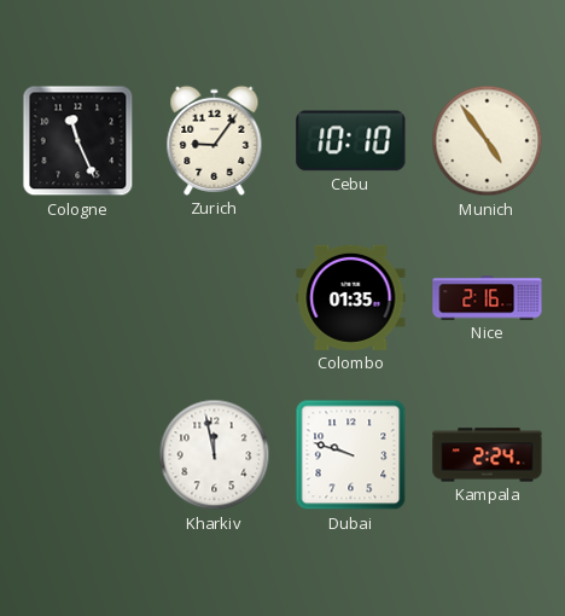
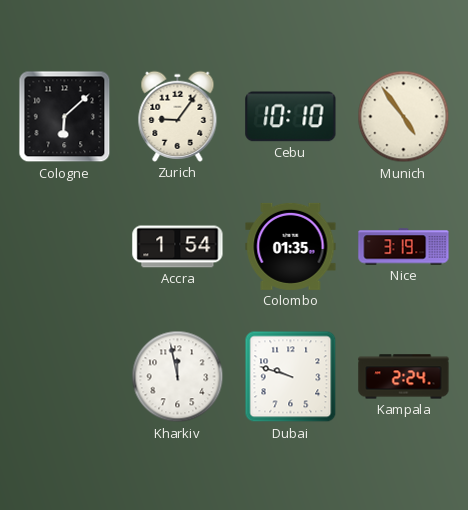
Cologne: 11:26 -> 6:08
Accra: none -> 1:54
Nice: 2:16 -> 3:19
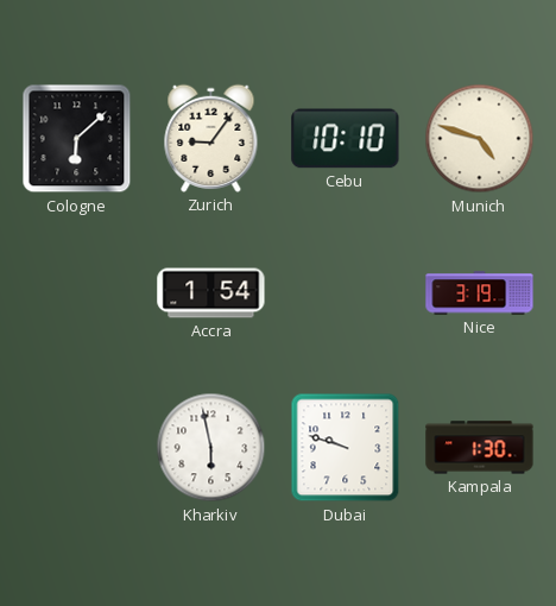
Munich: 4:54 -> 4:48
Colombo: 01:35 -> none
Kharkiv: 11:58 -> 5:58
Kampala: 2:24 -> 1:30
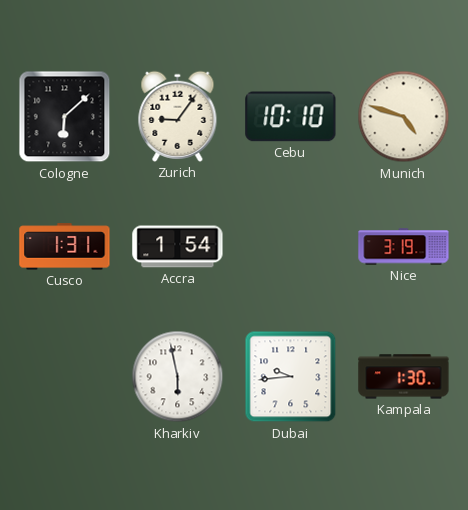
Cusco: none -> 1:31
Dubai: 9:48 -> 9:44
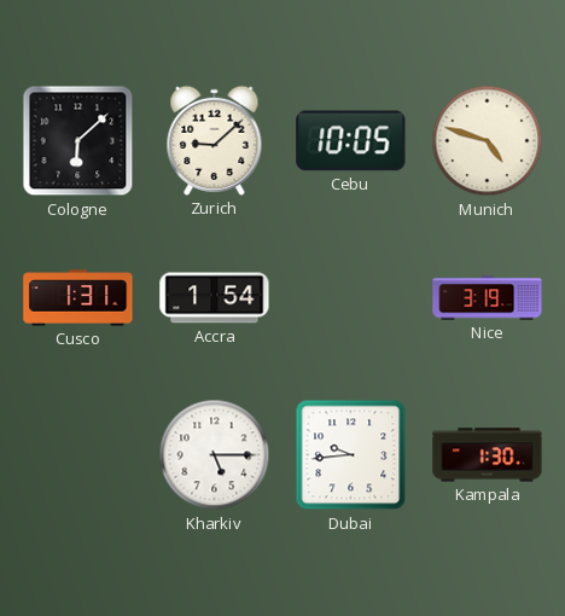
Zurich: 9:06 -> 9:08
Cebu: 10:10 -> 10:05
Kharkiv: 5:58 -> 5:15
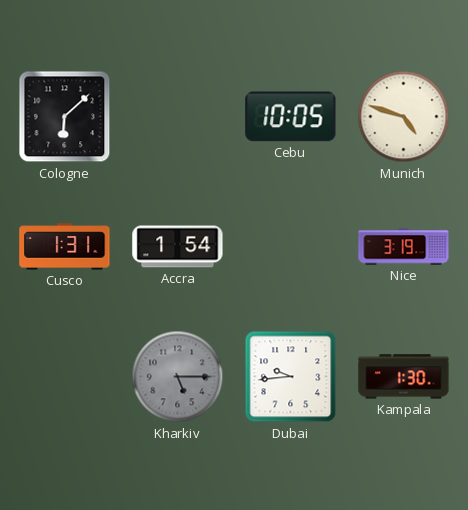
Zurich: 9:08 -> none
Kharkiv dial: white -> grey
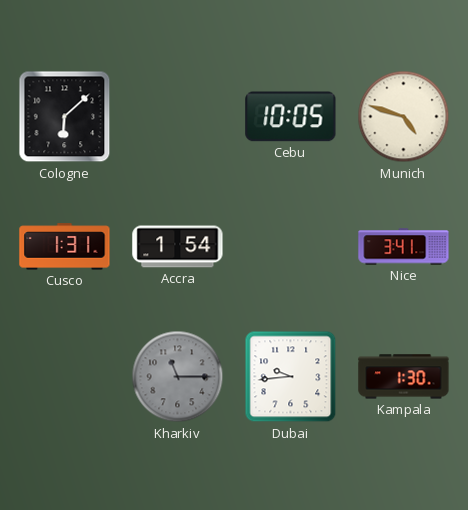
Nice: 3:19 -> 3:41
Kharkiv: 5:15 -> 11:15
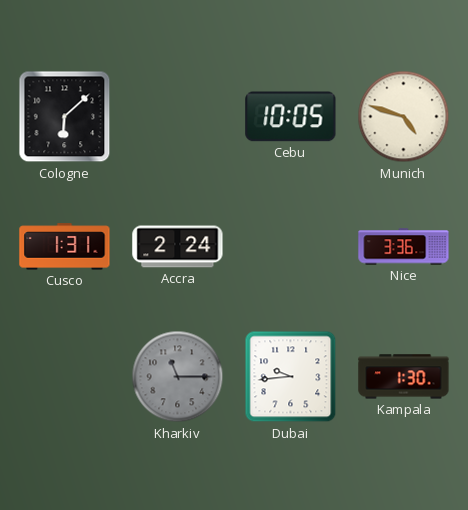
Accra: 1:54 -> 2:24
Nice: 3:41 -> 3:36
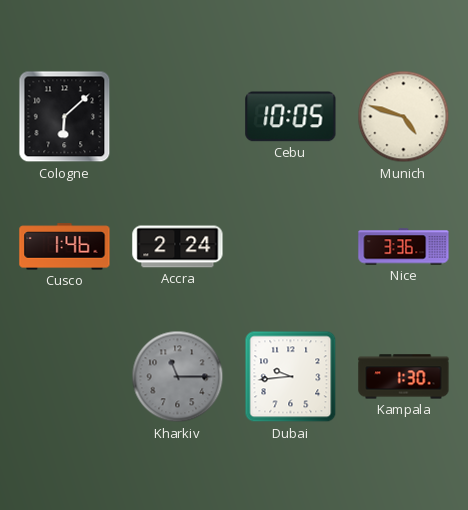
Cusco: 1:31 -> 1:46
